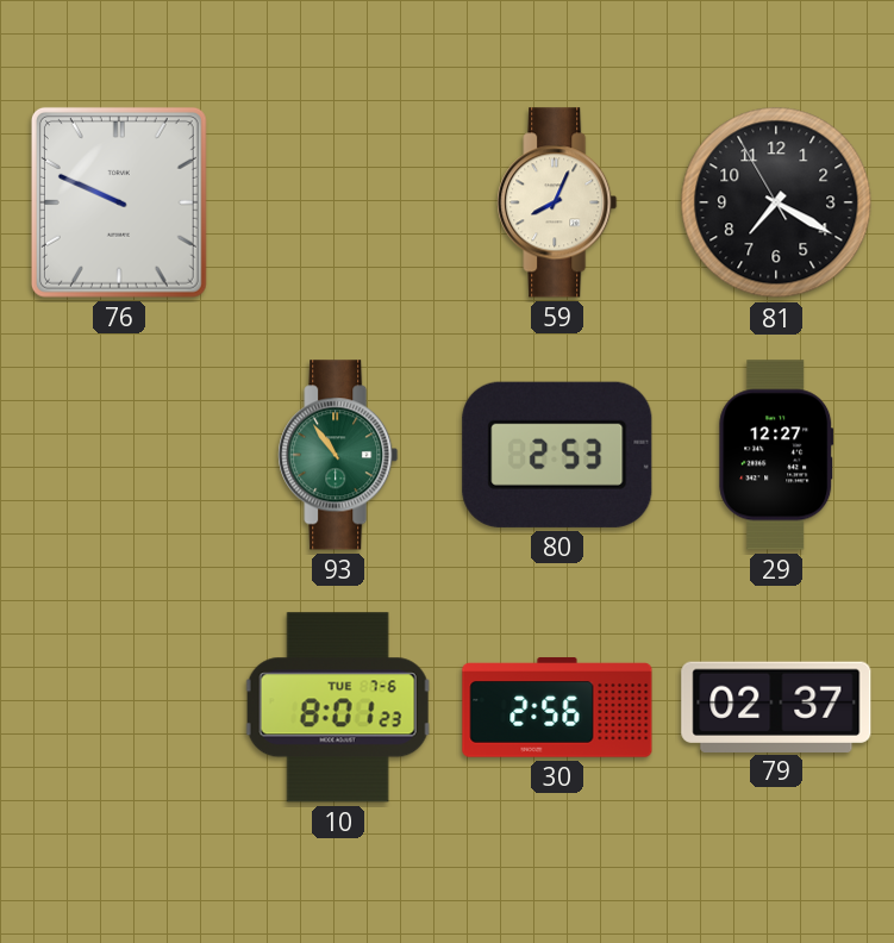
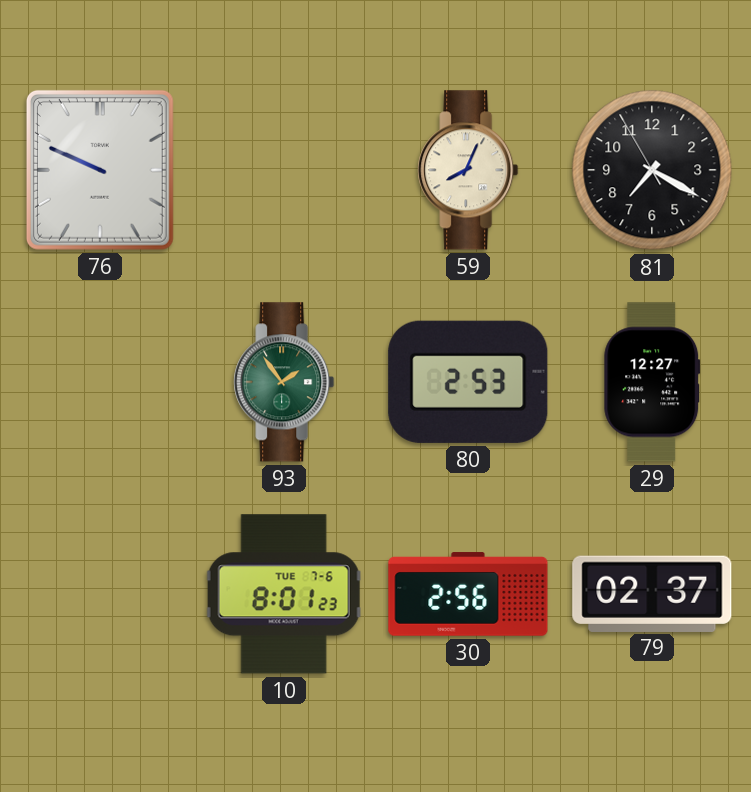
93: 10:54 -> 1:54
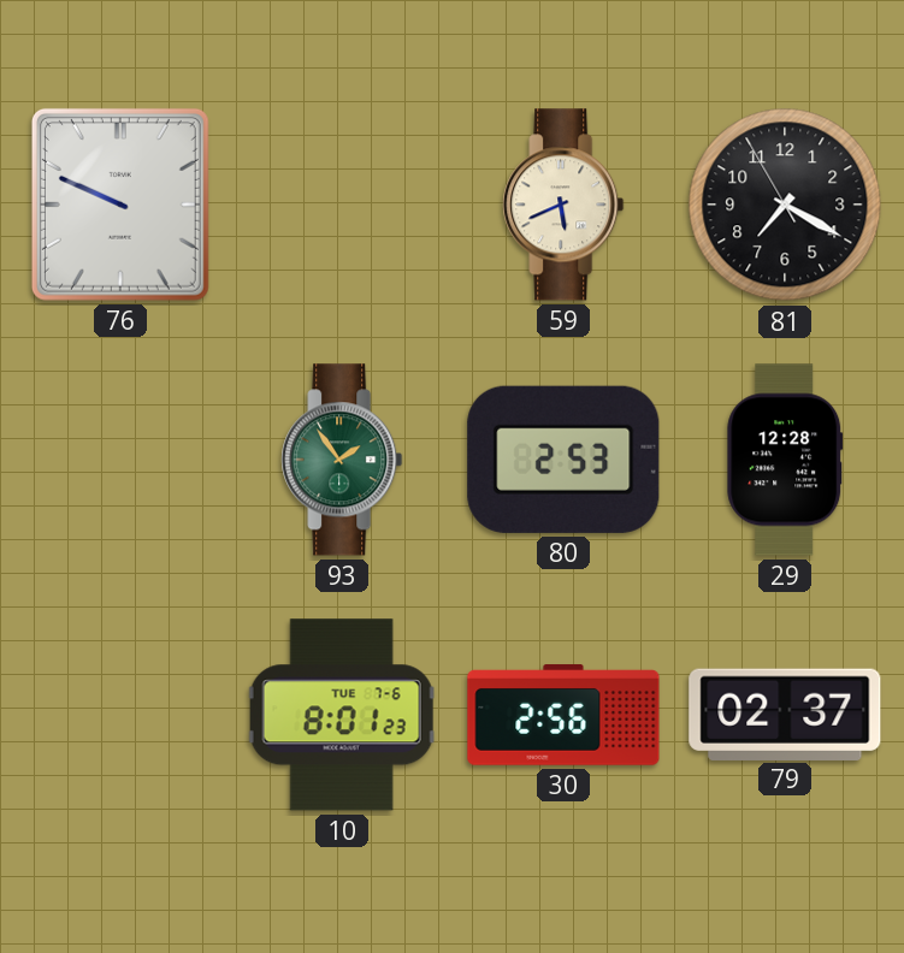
59: 8:04 -> 5:41
29: 12:27 -> 12:28
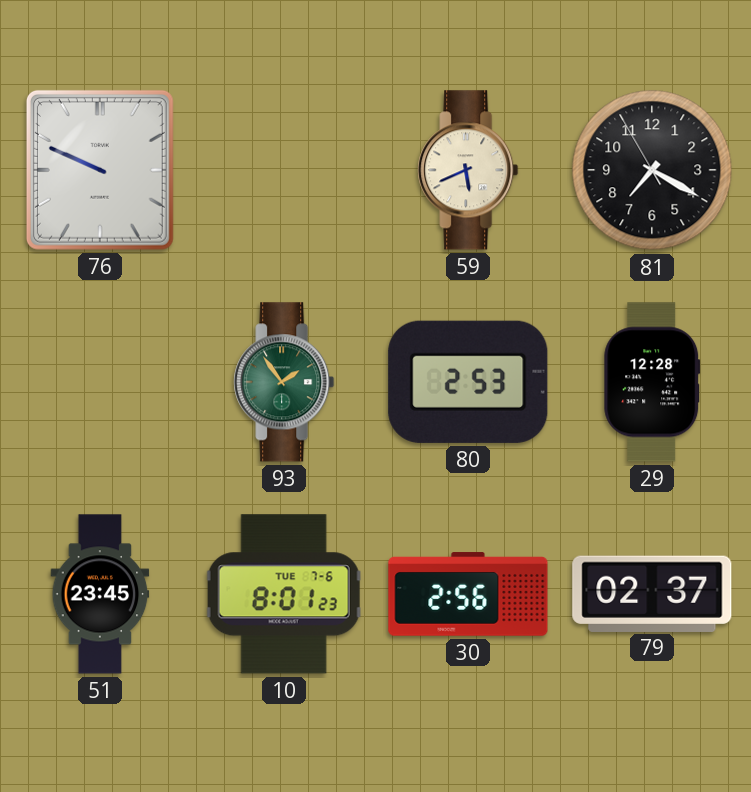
51: none -> 23:45
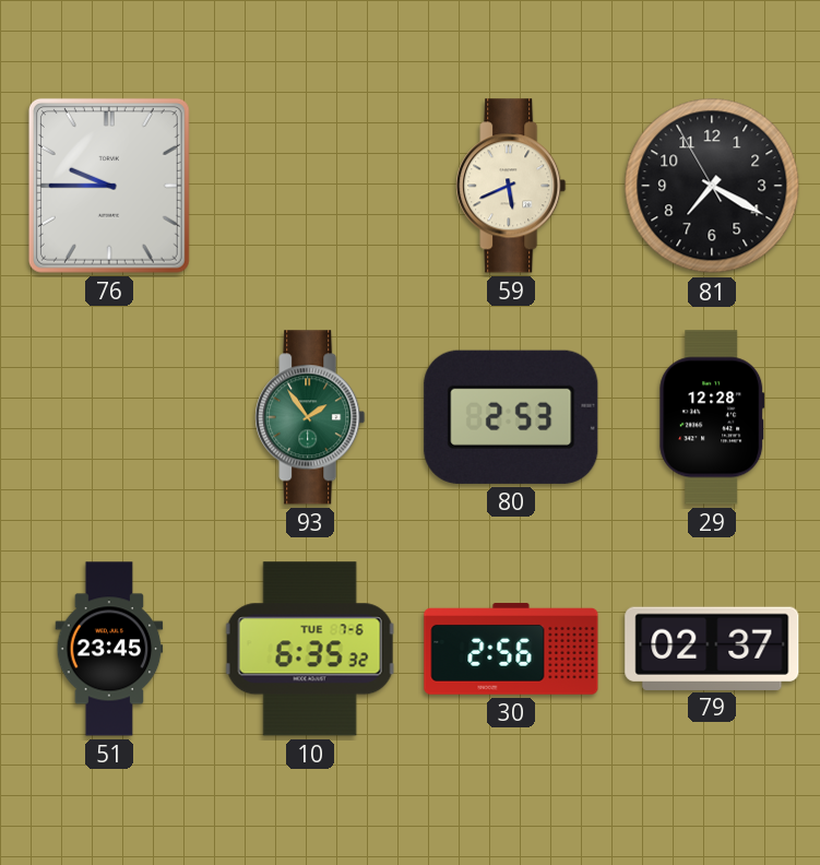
76: 9:49 -> 9:45
10: 8:01 -> 6:35
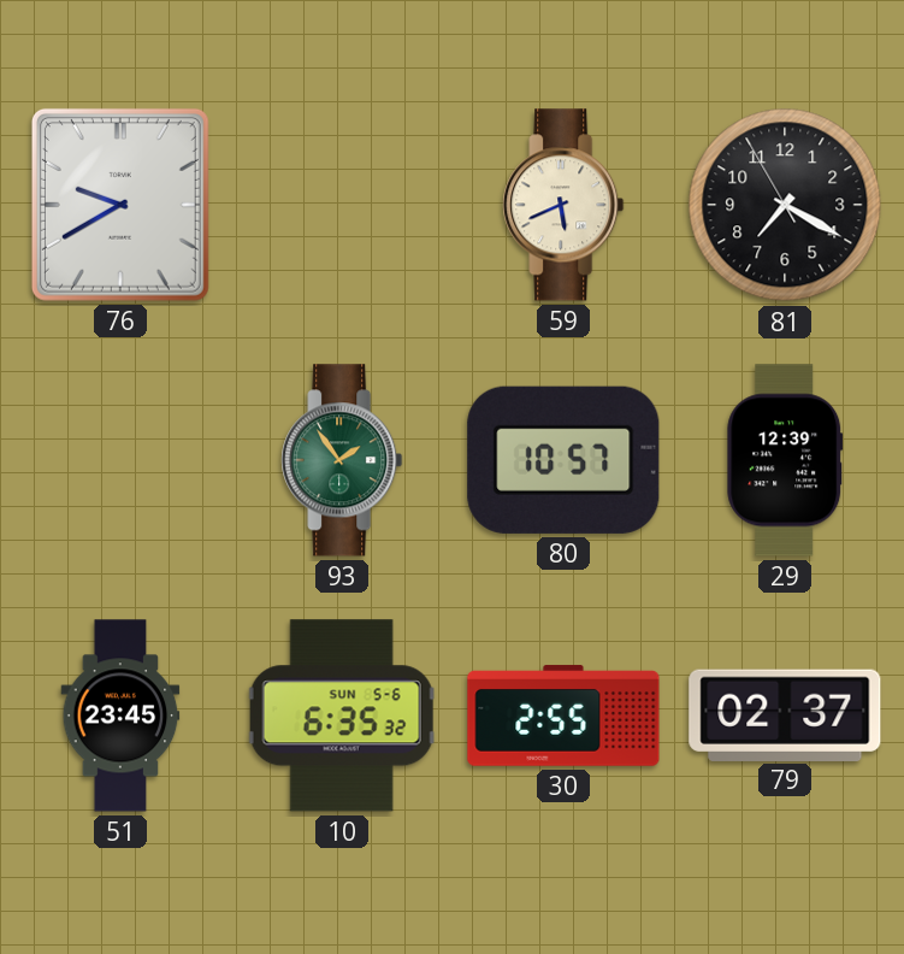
76: 9:45 -> 9:40
80: 2:53 -> 10:57
29: 12:28 -> 12:39
10 date: TUE 7-6 -> SUN 5-6
30: 2:56 -> 2:55
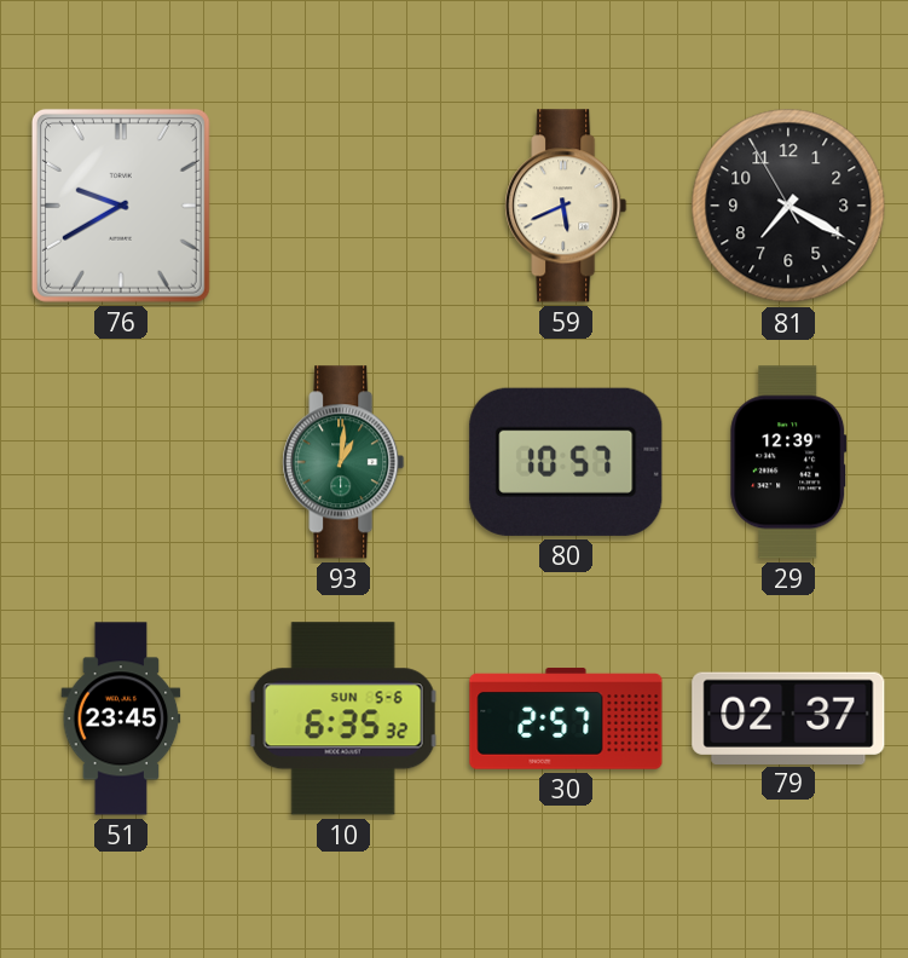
93: 1:54 -> 1:01
30: 2:55 -> 2:57
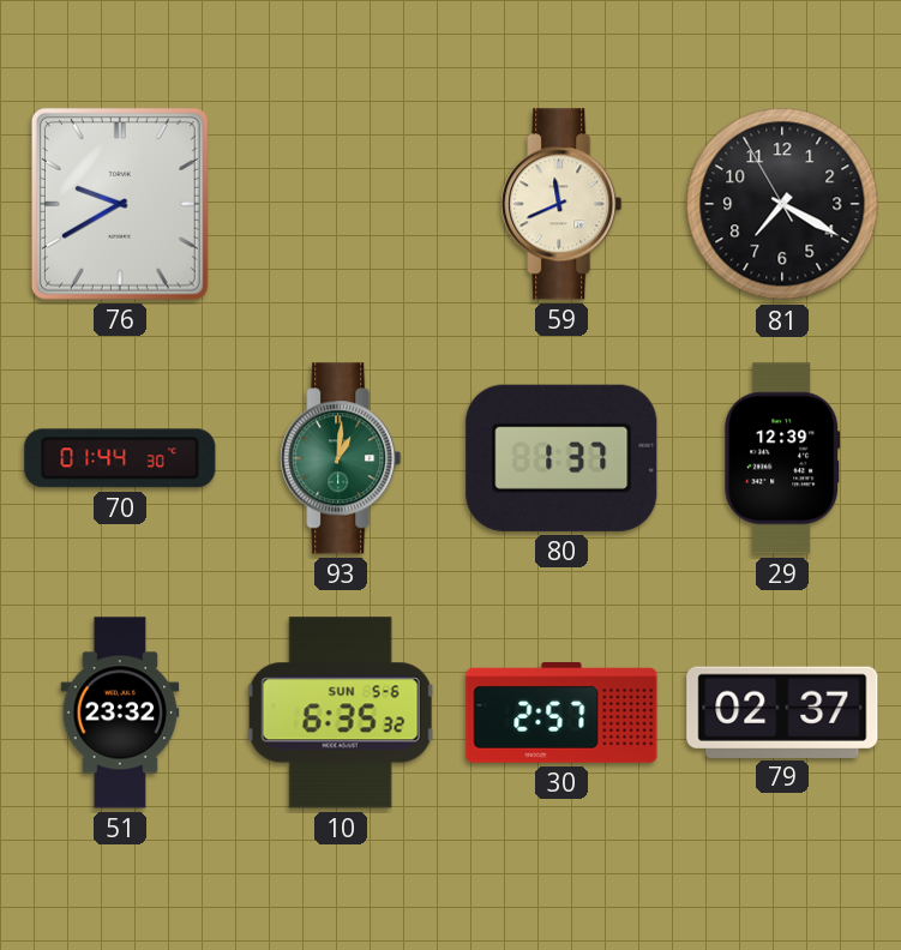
59: 5:41 -> 11:41
70: none -> 01:44
80: 10:57 -> 1:37
51: 23:45 -> 23:32
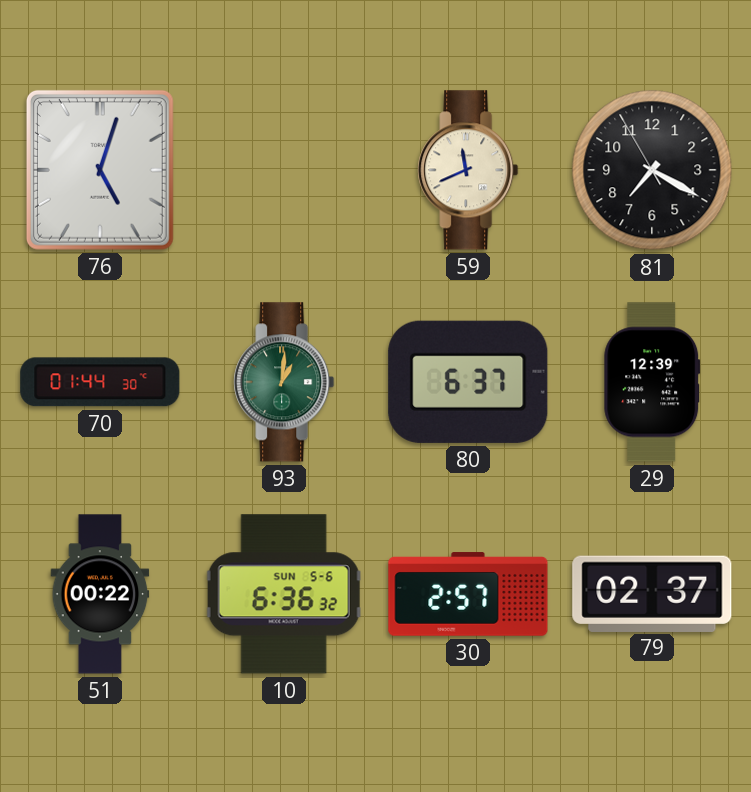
76: 9:40 -> 5:03
80: 1:37 -> 6:37
51: 23:32 -> 00:22
10: 6:35 -> 6:36
